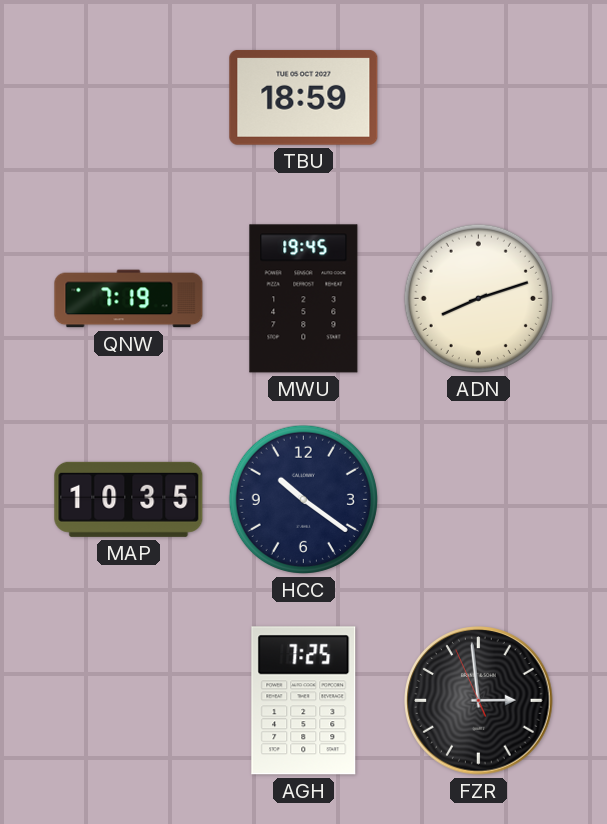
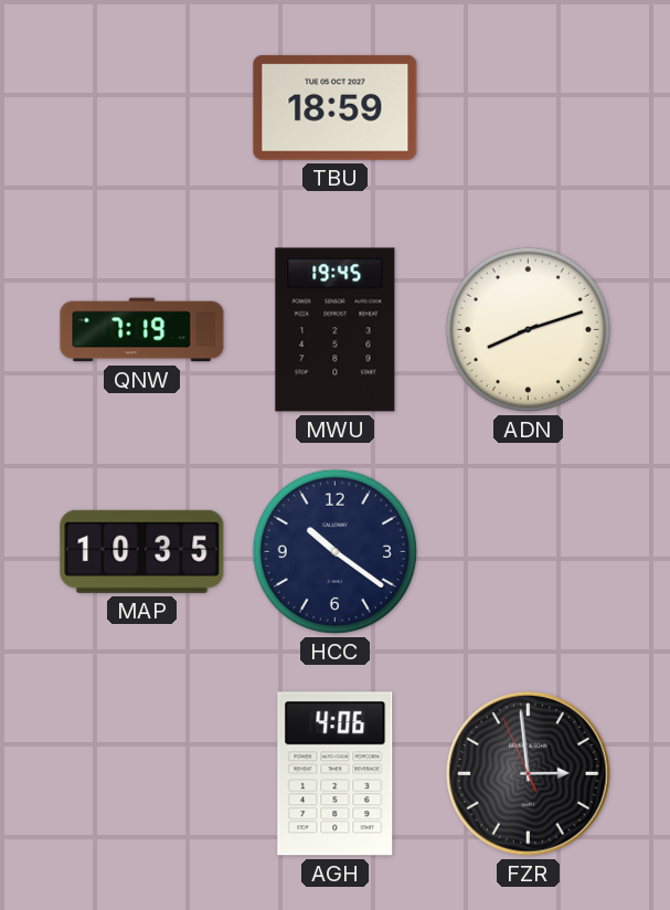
AGH: 7:25 -> 4:06
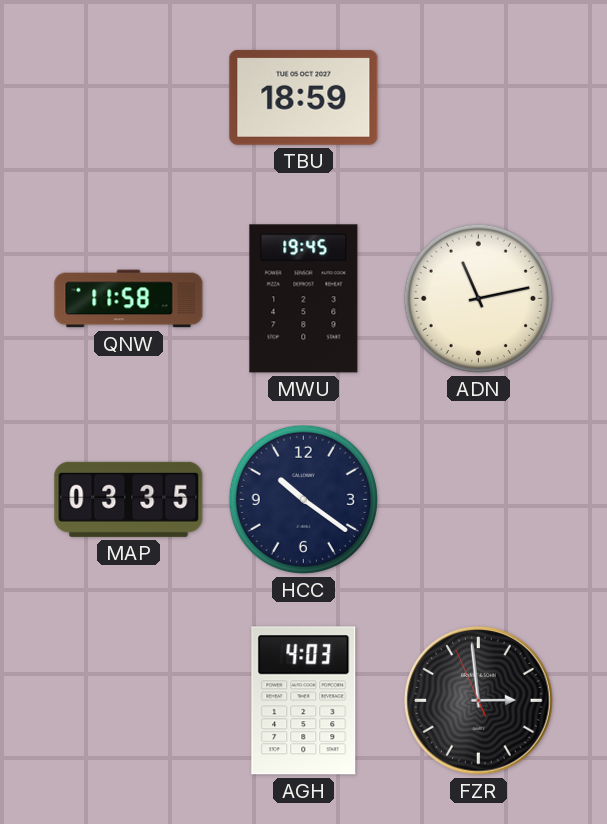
QNW: 7:19 -> 11:58
ADN: 8:12 -> 11:13
MAP: 10:35 -> 03:35
AGH: 4:06 -> 4:03
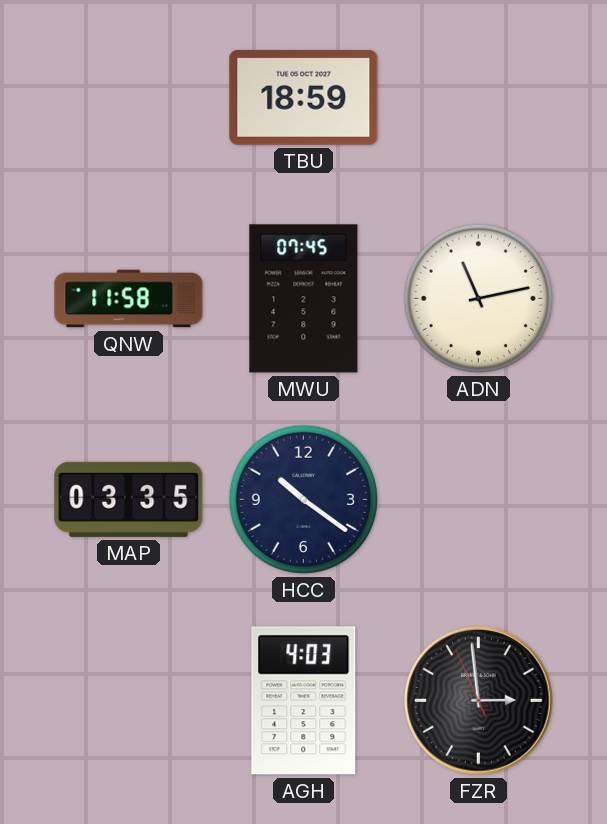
MWU: 19:45 -> 07:45
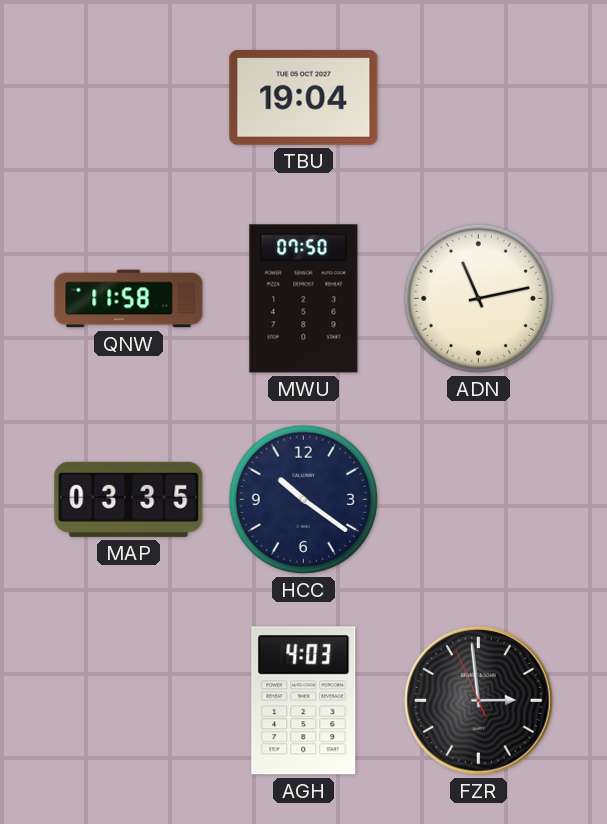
TBU: 18:59 -> 19:04
MWU: 07:45 -> 07:50
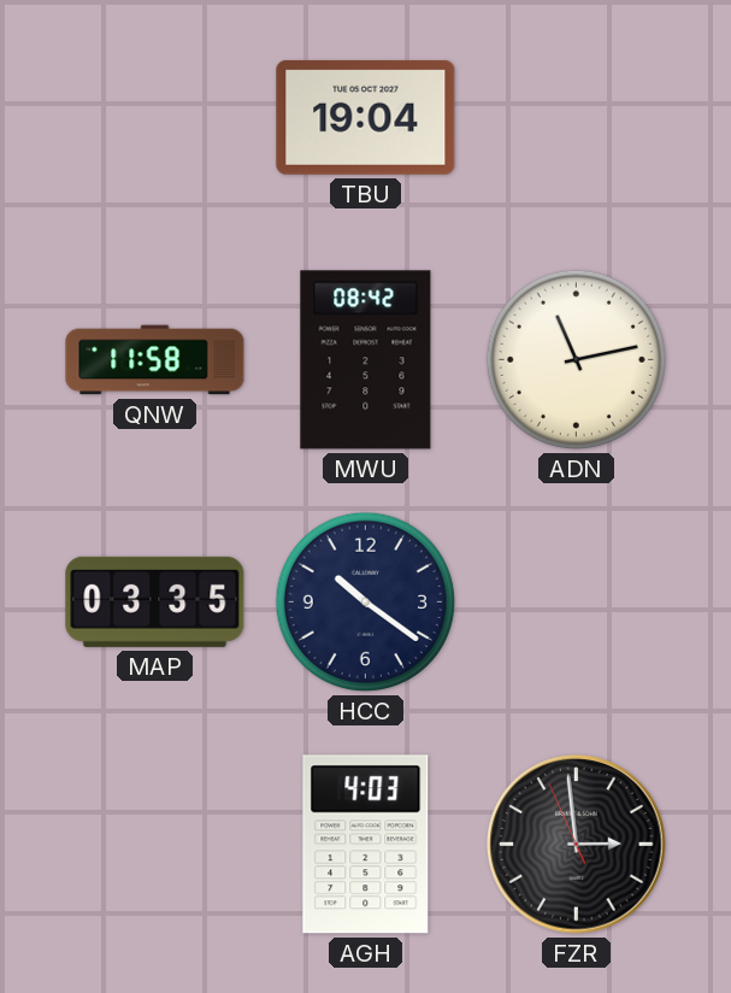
MWU: 07:50 -> 08:42
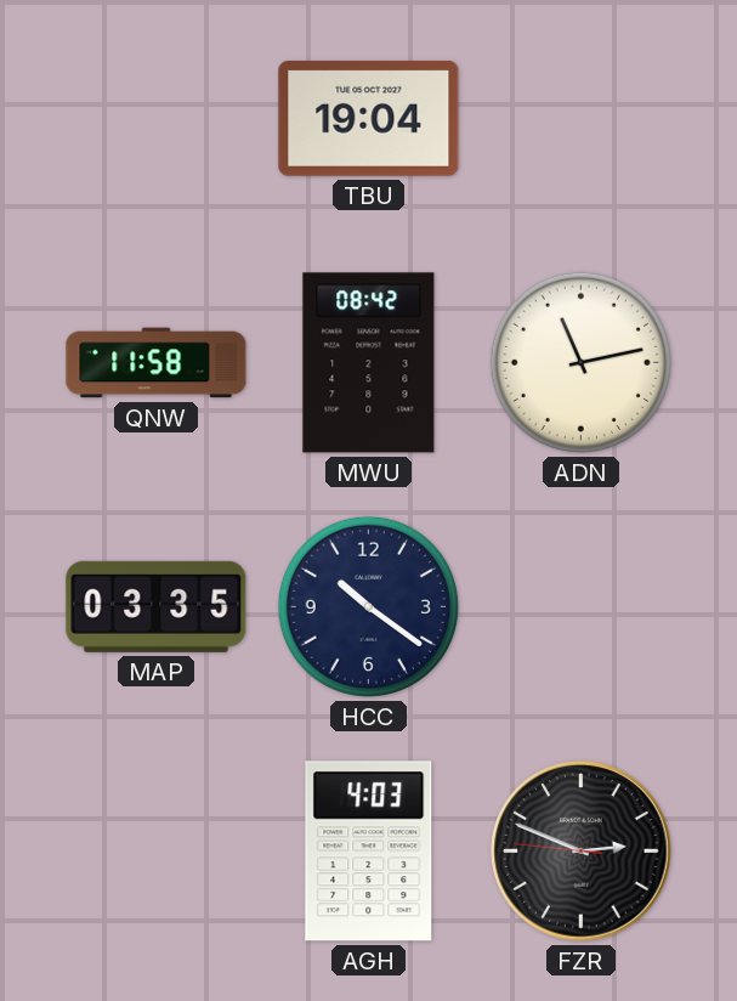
FZR: 2:58 -> 2:48
